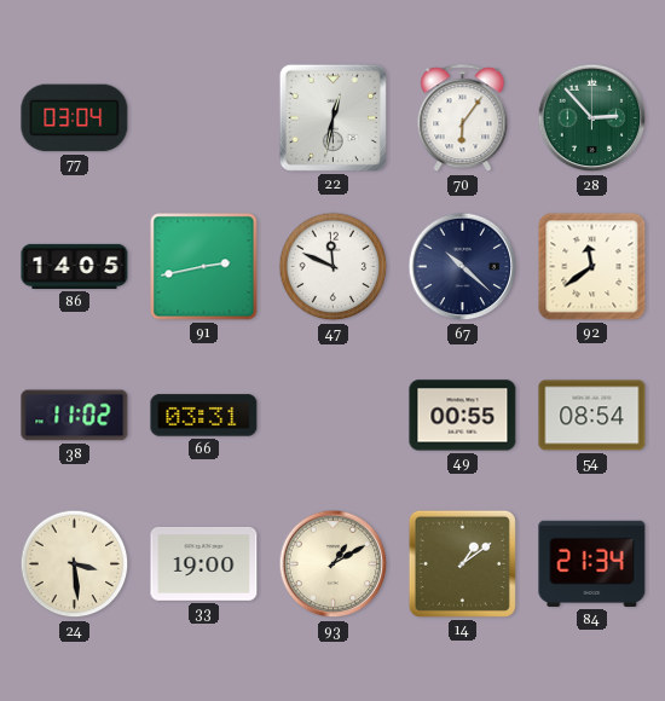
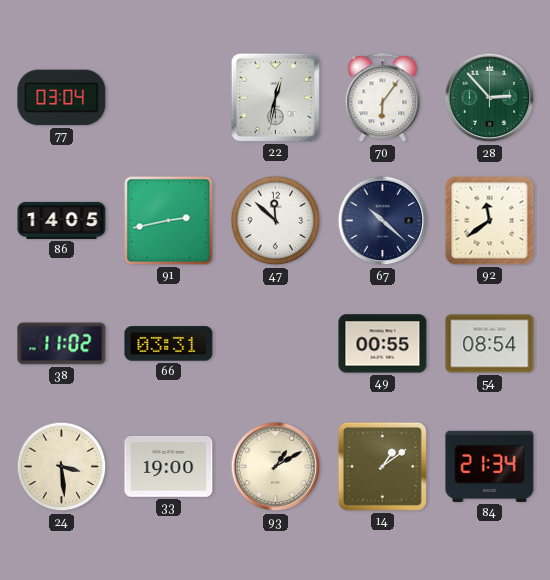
47: 11:49 -> 11:52
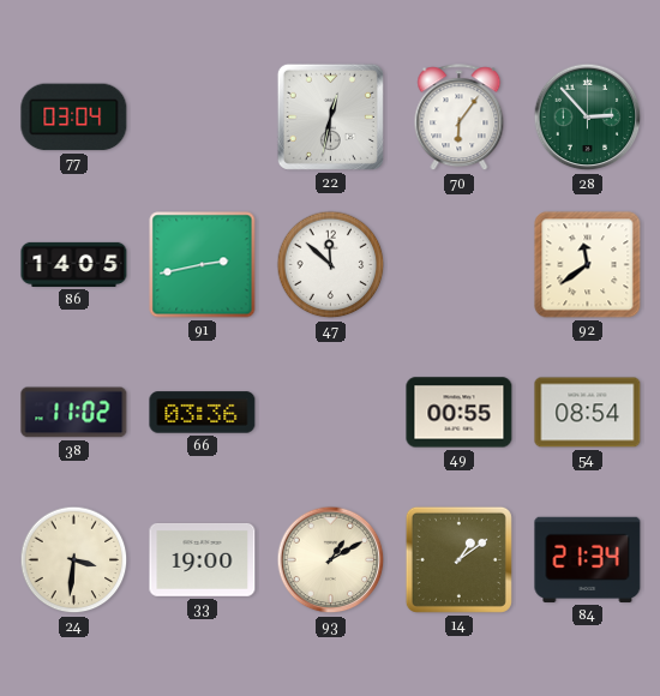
67: 10:22 -> none
66: 03:31 -> 03:36
24: 3:29 -> 3:31
